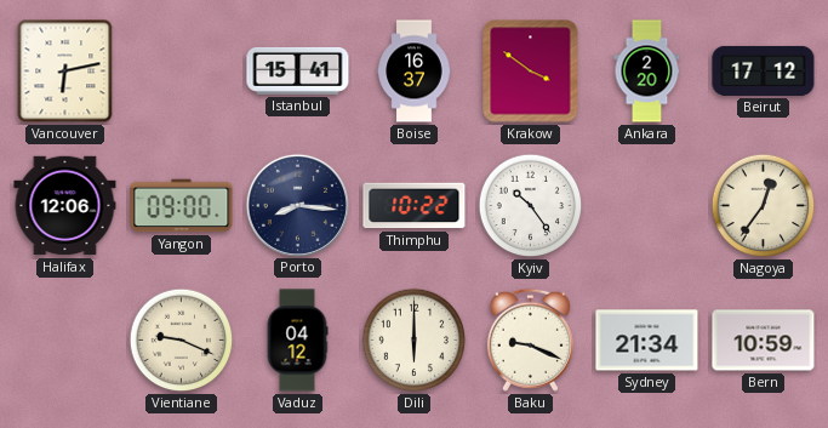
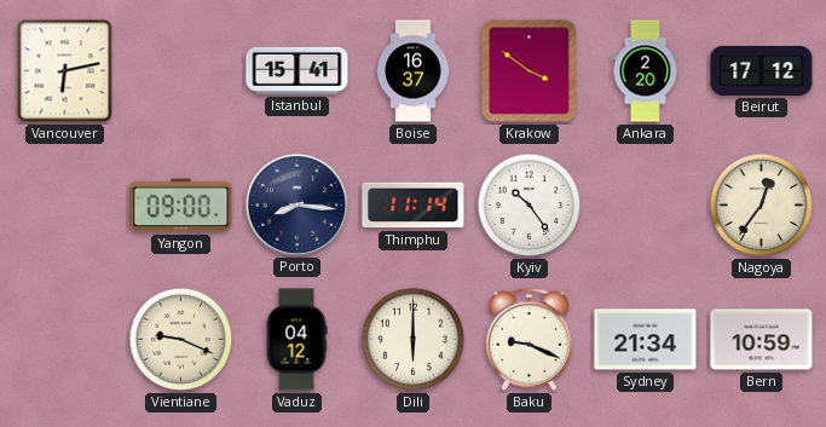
Halifax: 12:06 -> none
Thimphu: 10:22 -> 11:14
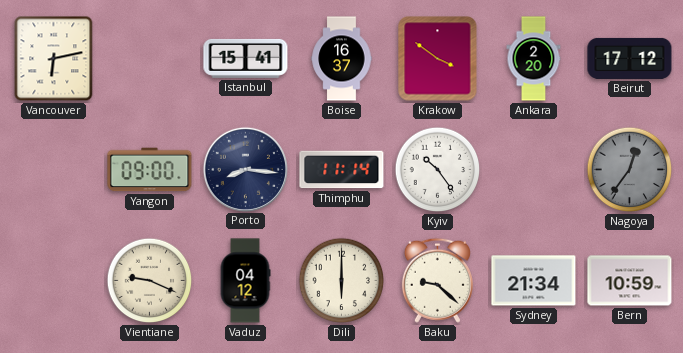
Nagoya dial: cream -> grey
Baku: 9:19 -> 9:22
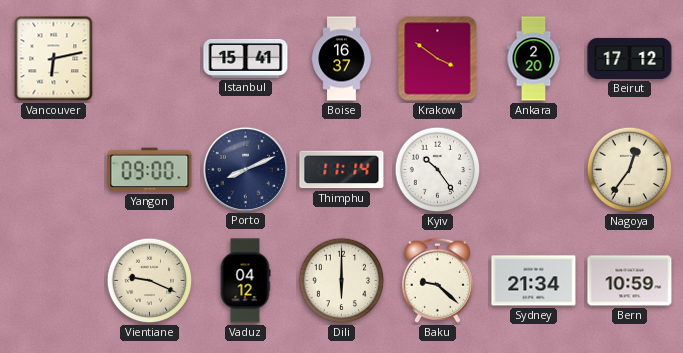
Porto: 8:16 -> 8:11
Nagoya dial: grey -> cream
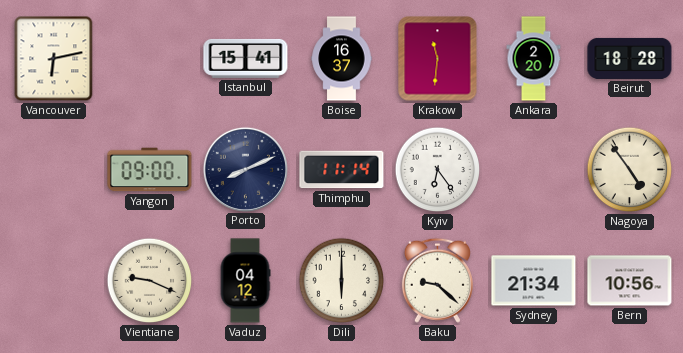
Krakow: 3:51 -> 11:31
Beirut: 17:12 -> 18:28
Kyiv: 10:24 -> 6:24
Nagoya: 12:36 -> 4:54
Bern: 10:59 -> 10:56
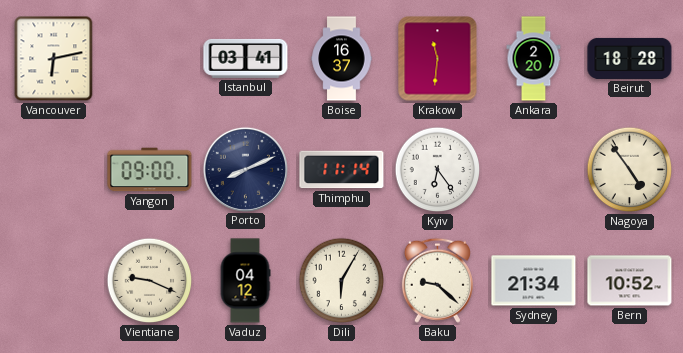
Istanbul: 15:41 -> 03:41
Dili: 6:00 -> 6:05
Bern: 10:56 -> 10:52
